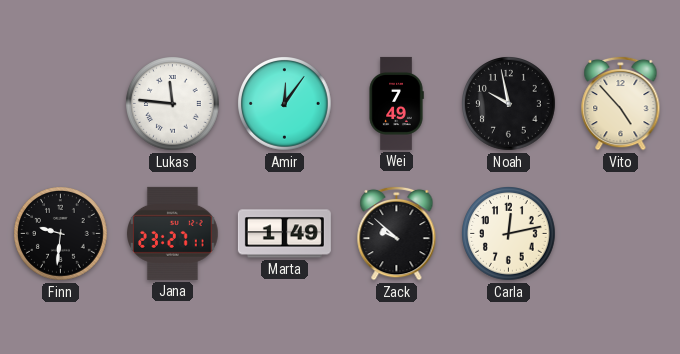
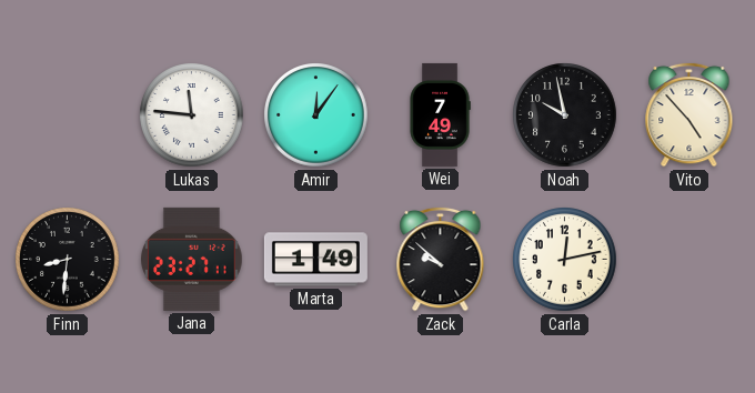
Finn: 9:31 -> 8:31
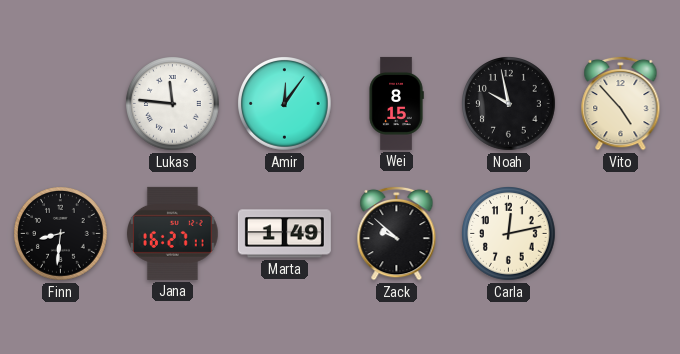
Wei: 7:49 -> 8:15
Jana: 23:27 -> 16:27
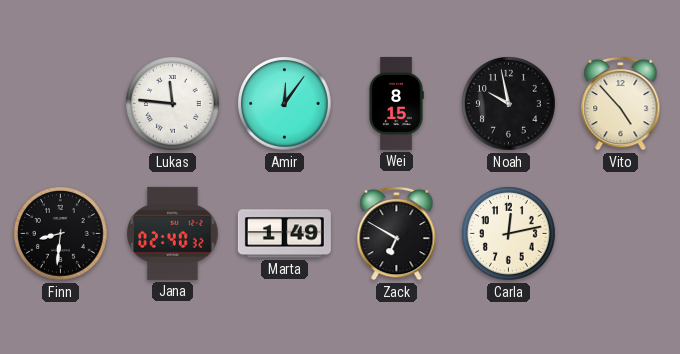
Jana: 16:27 -> 02:40
Zack: 9:52 -> 6:50
